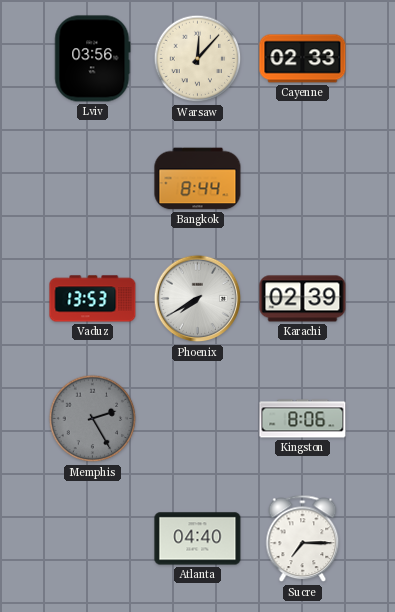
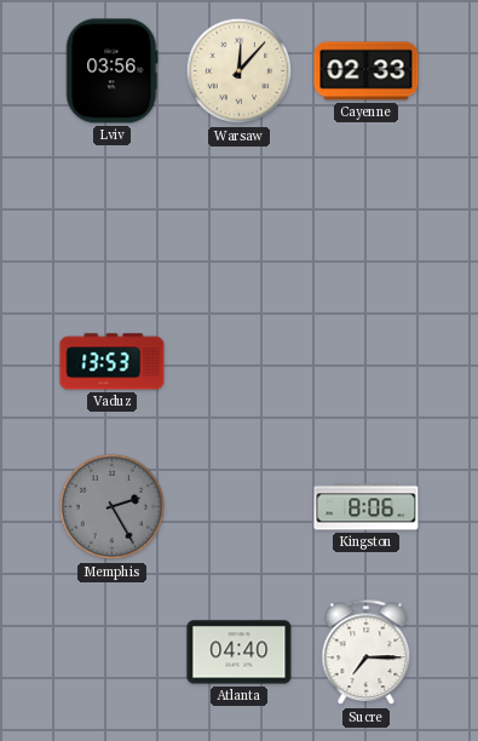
Bangkok: 8:44 -> none
Phoenix: 7:40 -> none
Karachi: 02:39 -> none
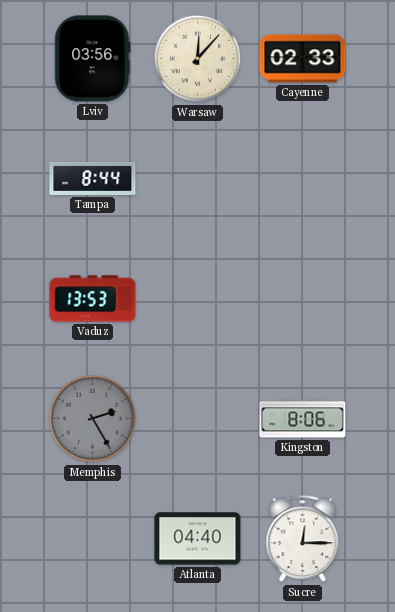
Tampa: none -> 8:44
Sucre: 7:15 -> 12:15
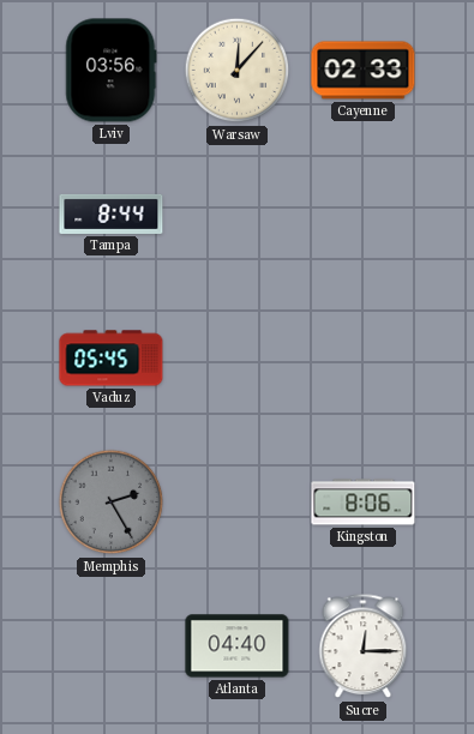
Vaduz: 13:53 -> 05:45
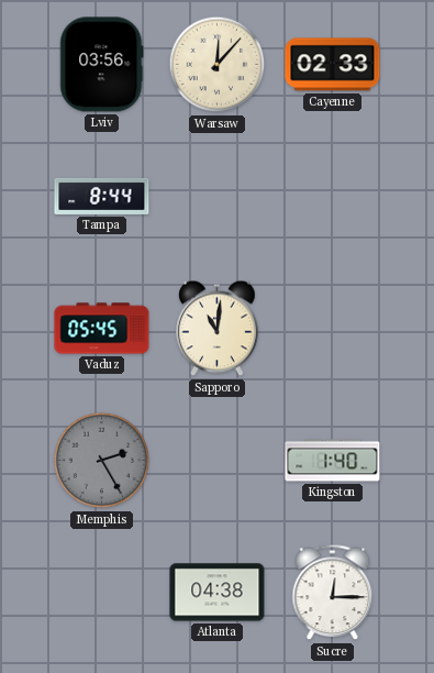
Sapporo: none -> 11:01
Kingston: 8:06 -> 1:40
Atlanta: 04:40 -> 04:38
